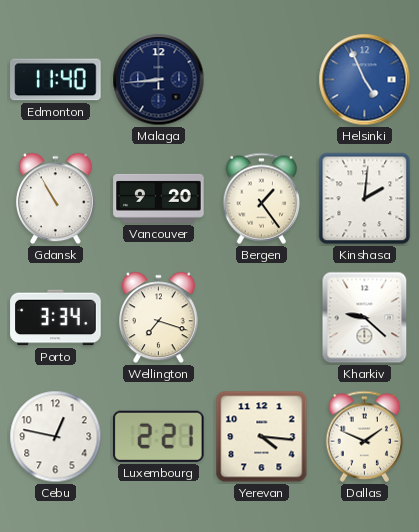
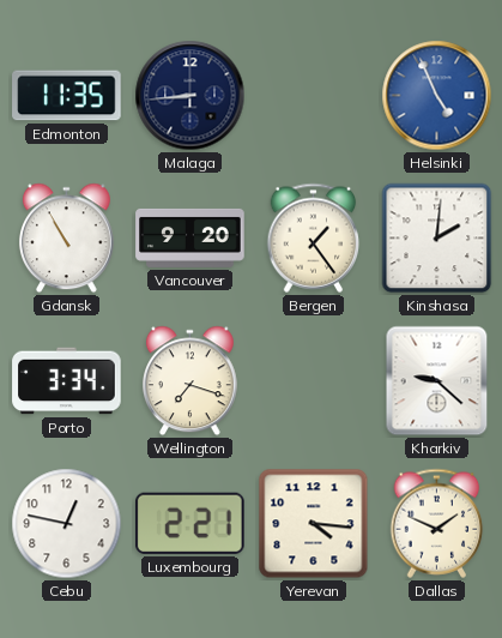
Edmonton: 11:40 -> 11:35
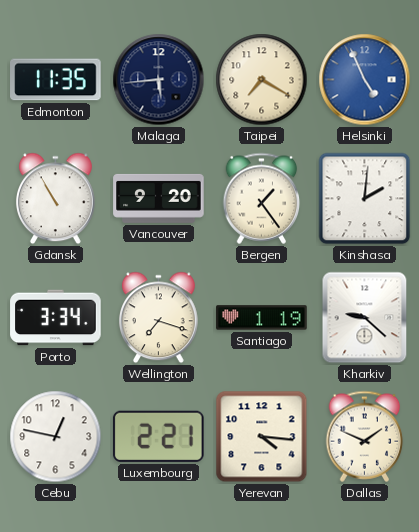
Malaga: 8:44 -> 5:44
Taipei: none -> 7:20
Santiago: none -> 1:19
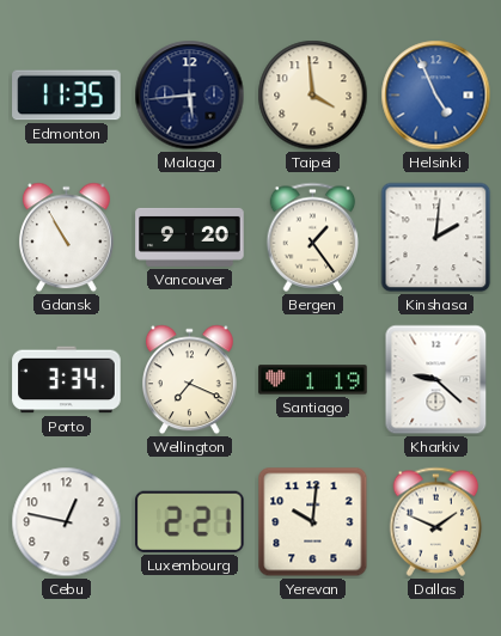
Taipei: 7:20 -> 3:59
Wellington: 7:18 -> 7:19
Yerevan: 4:16 -> 10:01
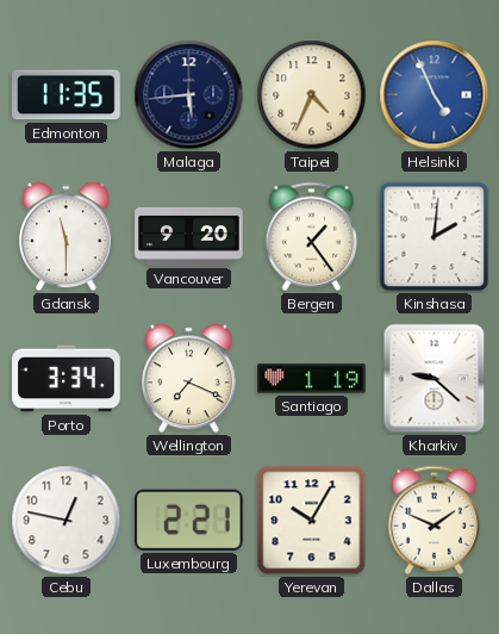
Taipei: 3:59 -> 4:34
Gdansk: 10:55 -> 11:30
Yerevan: 10:01 -> 10:05
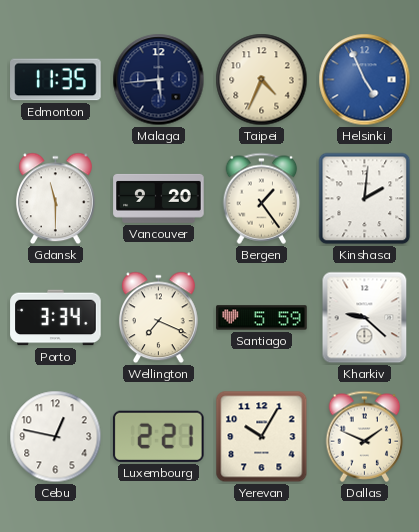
Santiago: 1:19 -> 5:59
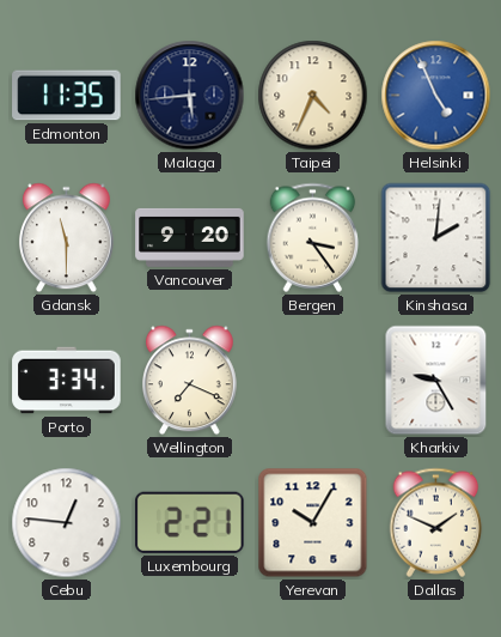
Bergen: 1:24 -> 3:24
Santiago: 5:59 -> none
Kharkiv: 9:22 -> 9:25
Cebu: 12:47 -> 12:46
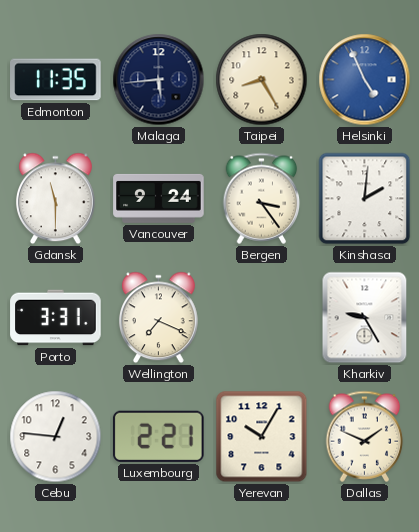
Taipei: 4:34 -> 8:25
Vancouver: 9:20 -> 9:24
Porto: 3:34 -> 3:31
